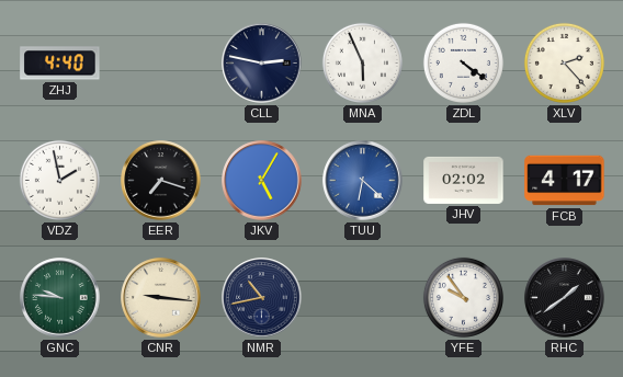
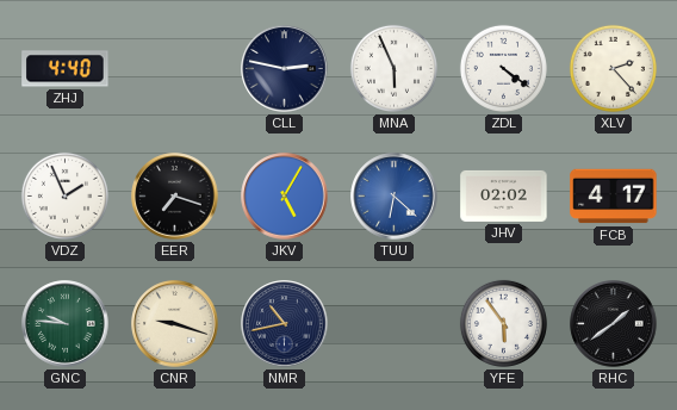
VDZ: 1:58 -> 1:56
CNR: 9:16 -> 9:18
YFE: 9:54 -> 5:54
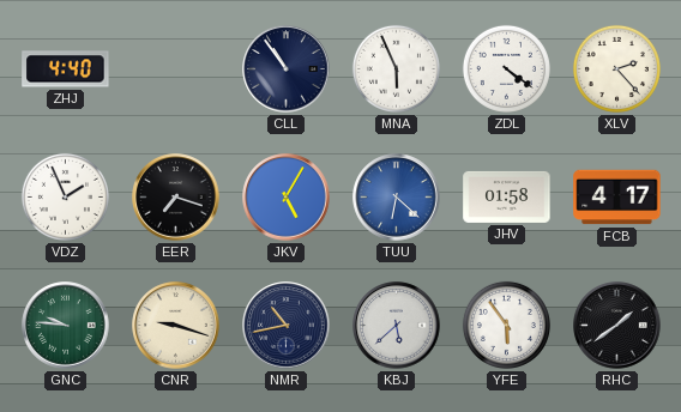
CLL: 2:47 -> 10:54
JHV: 02:02 -> 01:58
KBJ: none -> 5:38
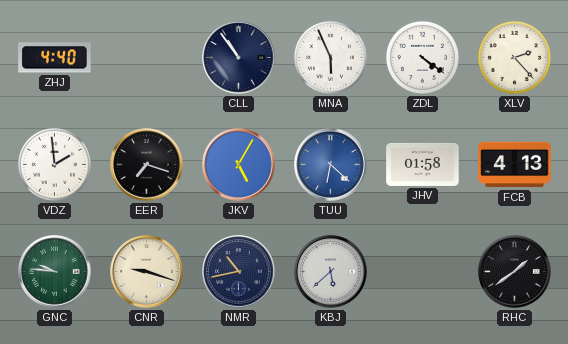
VDZ: 1:56 -> 1:59
FCB: 4:17 -> 4:13
YFE: 5:54 -> none
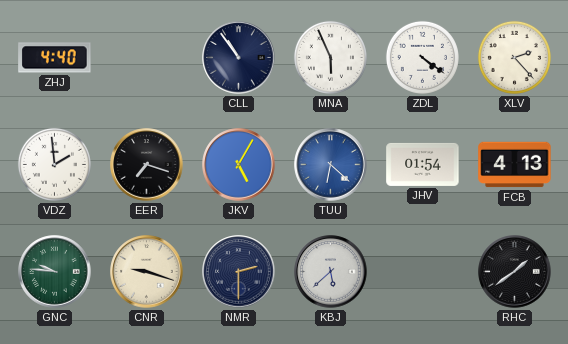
JHV: 01:58 -> 01:54
NMR: 10:43 -> 2:30
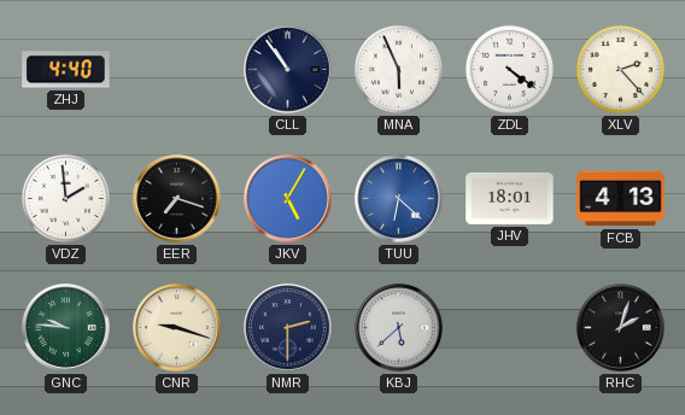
JHV: 01:54 -> 18:01
RHC: 1:39 -> 2:03
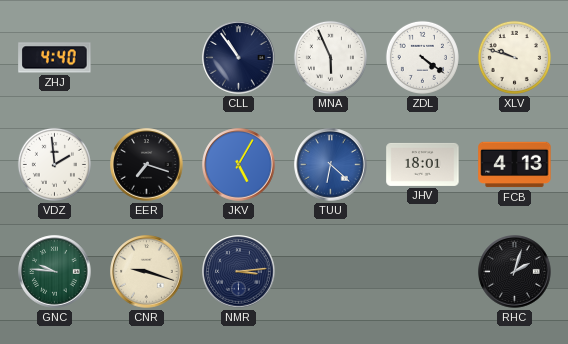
XLV: 2:23 -> 9:48
NMR: 2:30 -> 3:14
KBJ: 5:38 -> none
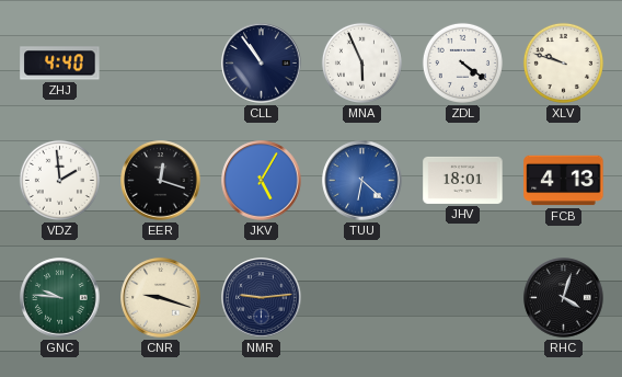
EER: 7:18 -> 12:18
NMR: 3:14 -> 9:14
RHC: 2:03 -> 4:03
